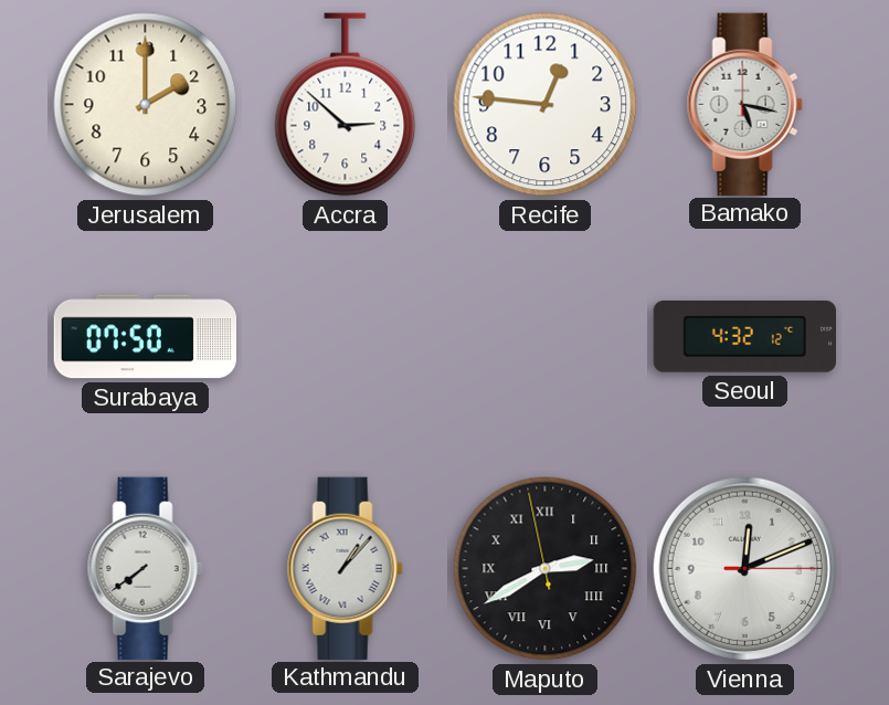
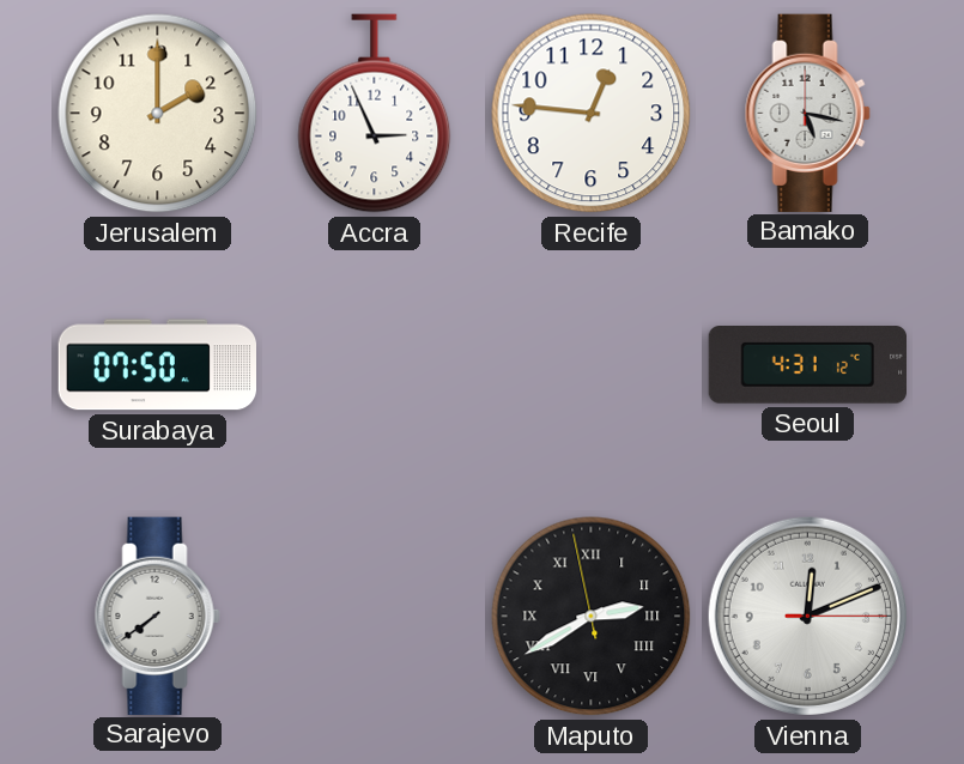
Accra: 2:52 -> 2:56
Seoul: 4:32 -> 4:31
Kathmandu: 1:07 -> none
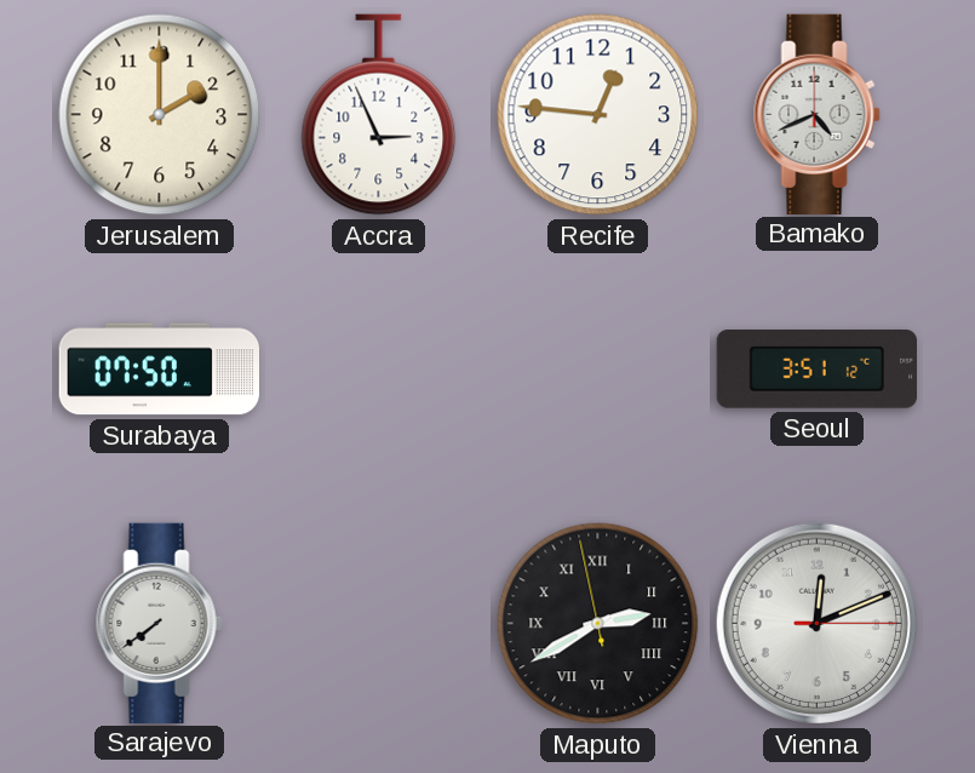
Bamako: 5:17 -> 4:41
Seoul: 4:31 -> 3:51
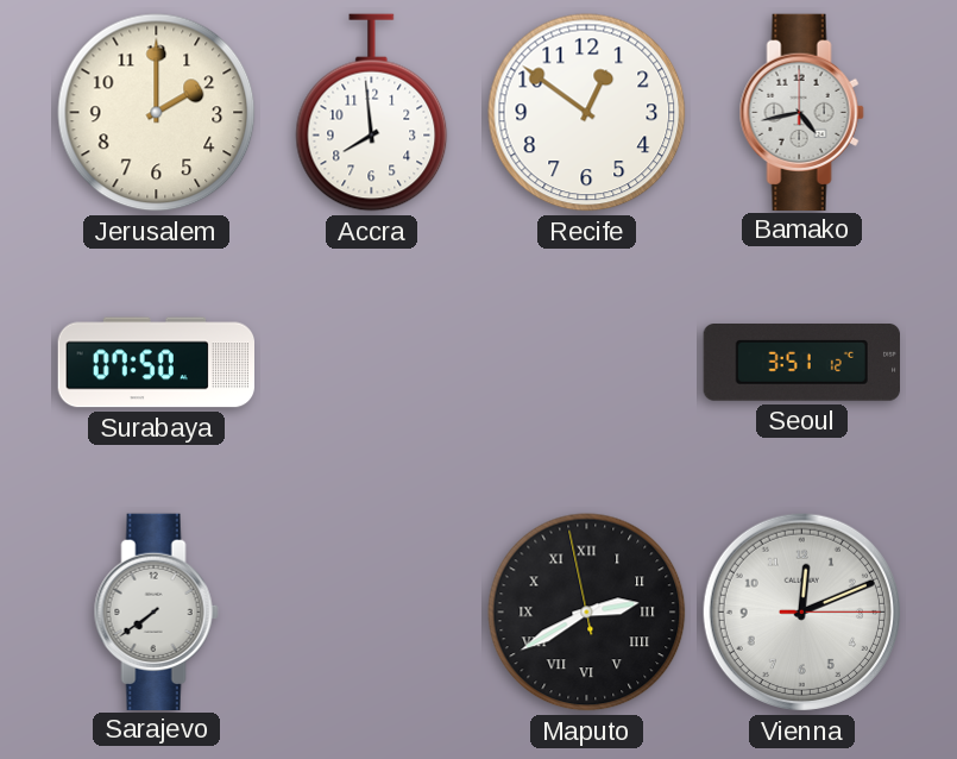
Accra: 2:56 -> 7:59
Recife: 12:46 -> 12:51
Bamako: 4:41 -> 4:43
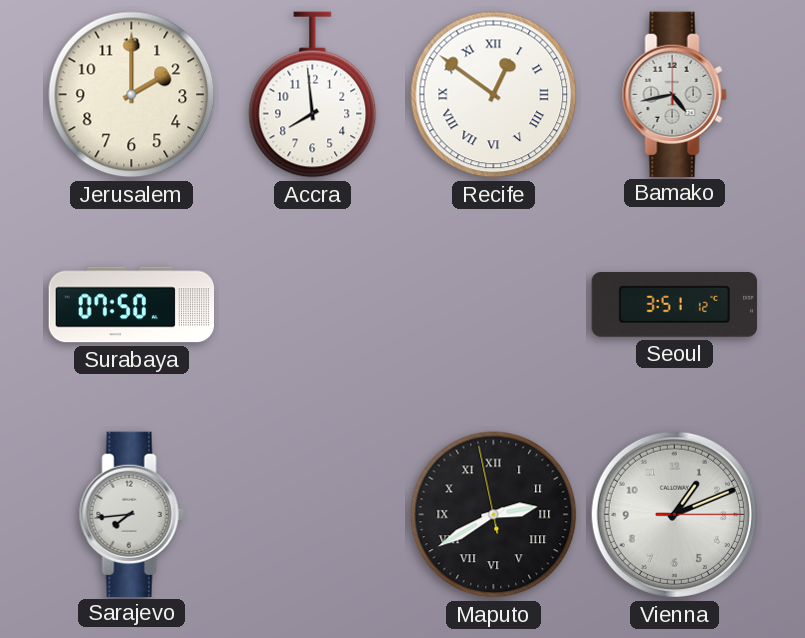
Recife numerals: Arabic -> Roman
Sarajevo: 7:39 -> 7:44
Vienna: 12:11 -> 1:11
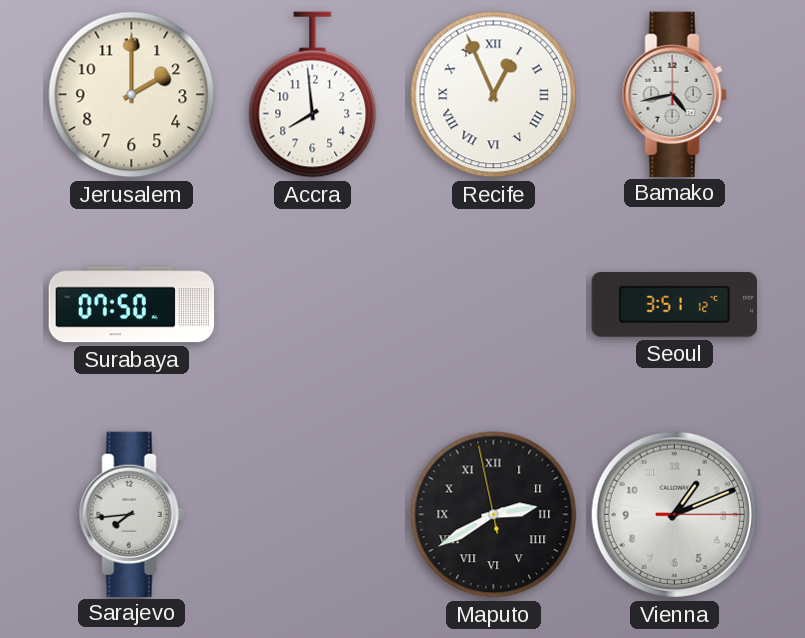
Recife: 12:51 -> 12:56
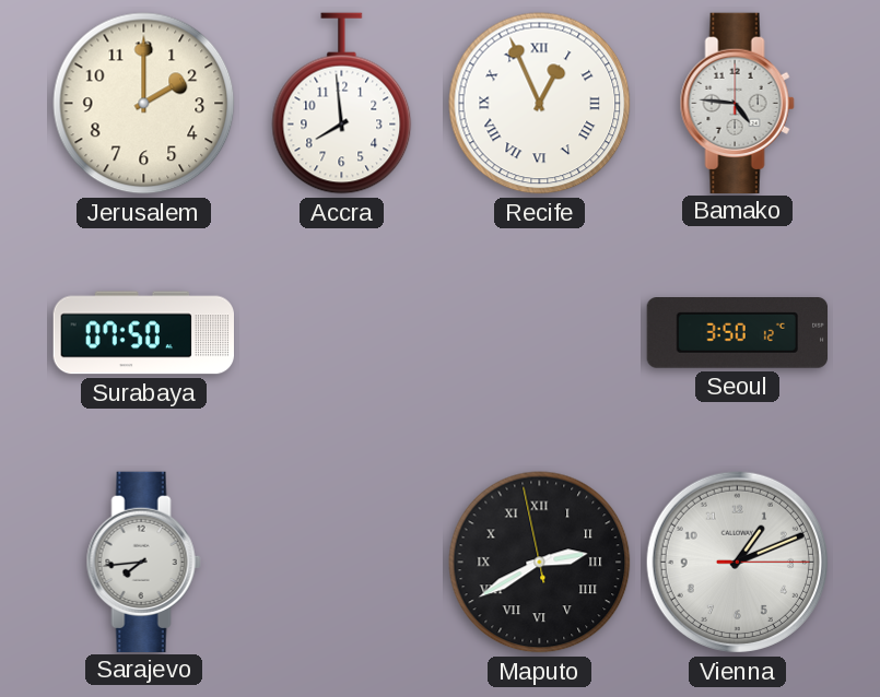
Bamako: 4:43 -> 4:46
Seoul: 3:51 -> 3:50
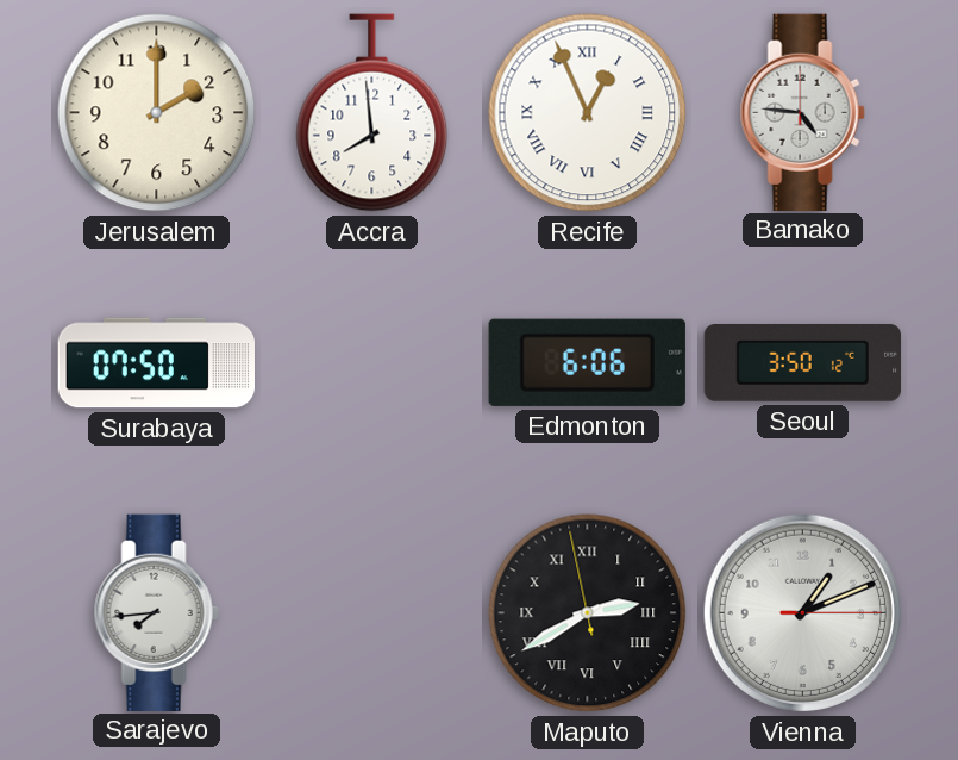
Edmonton: none -> 6:06
